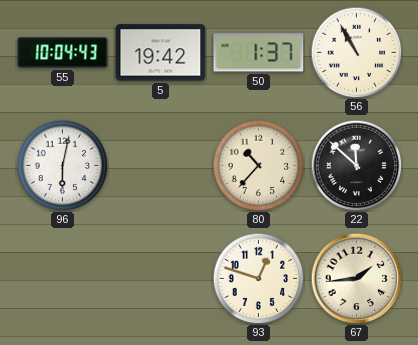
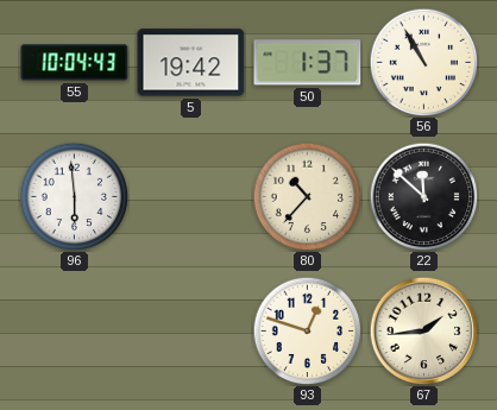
96: 6:02 -> 5:59
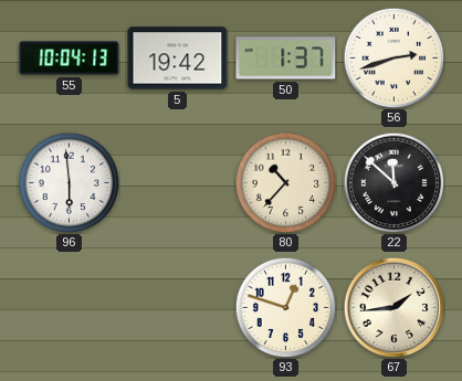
55: 10:04:43 -> 10:04:13
56: 10:55 -> 2:42
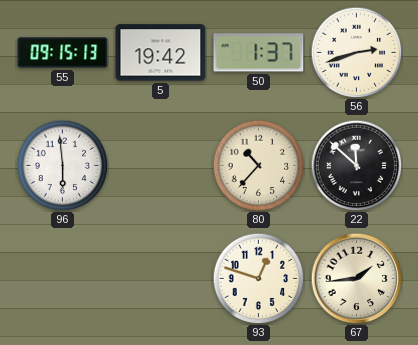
55: 10:04 -> 09:15
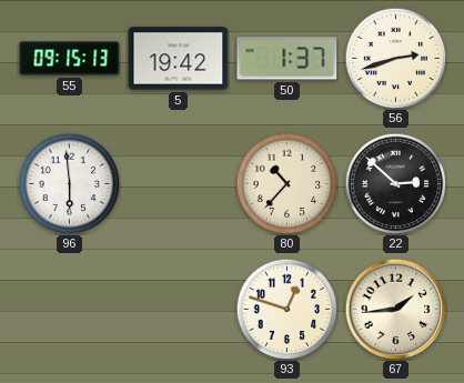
22: 11:52 -> 2:52
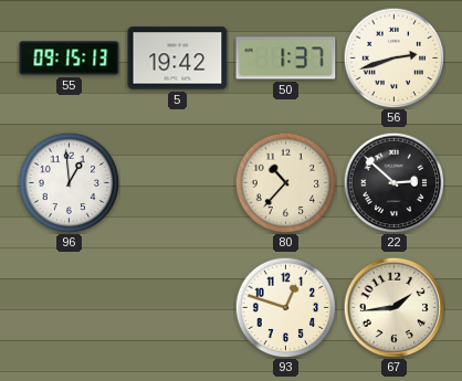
96: 5:59 -> 12:59
